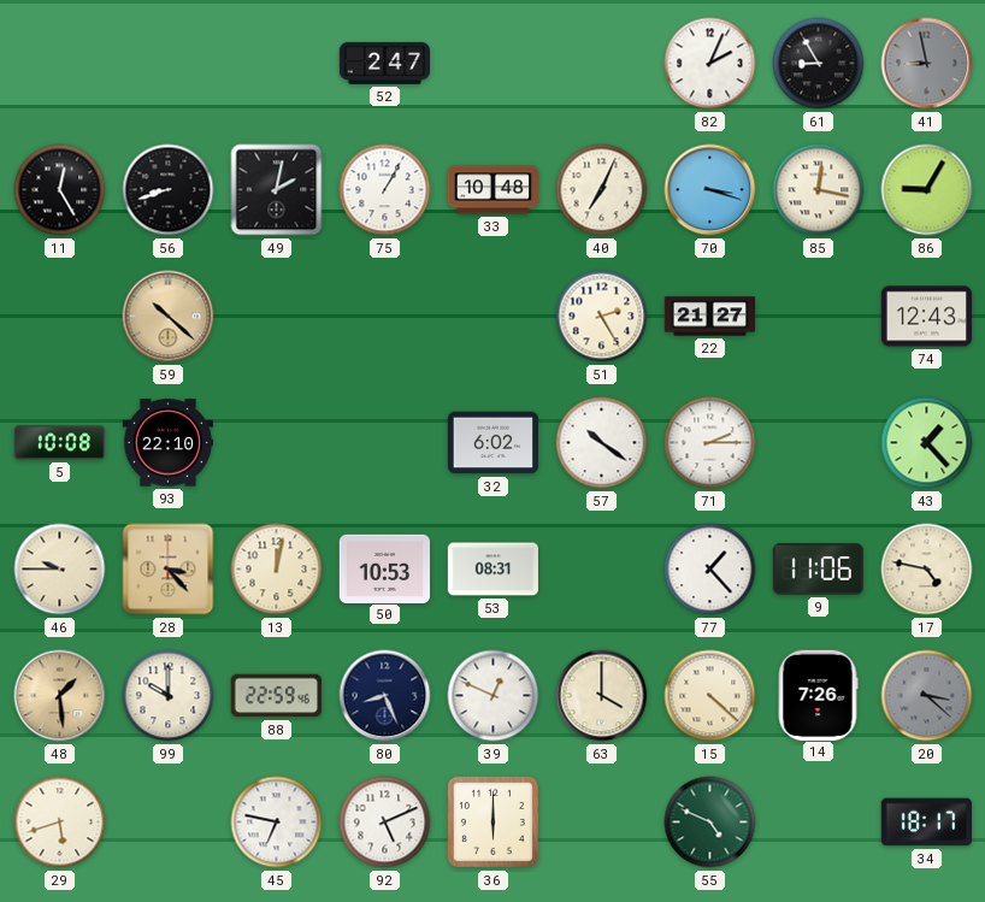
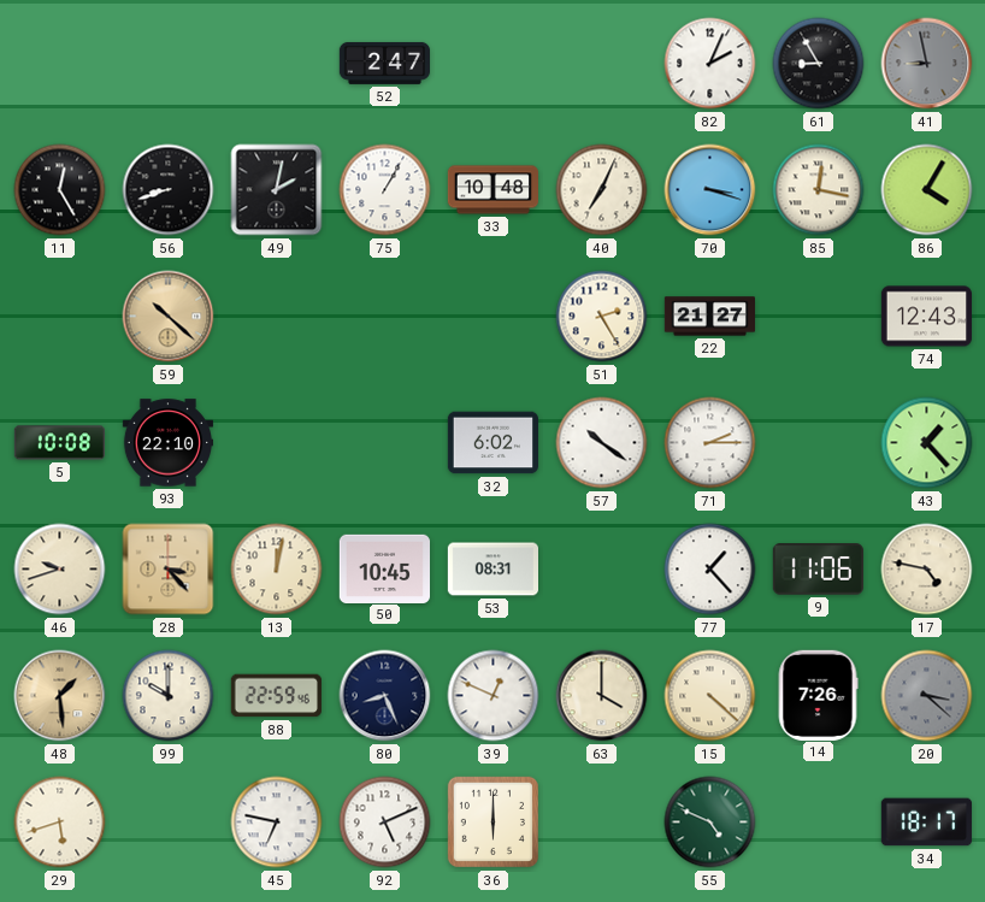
86: 9:05 -> 4:05
46: 9:45 -> 9:42
50: 10:53 -> 10:45
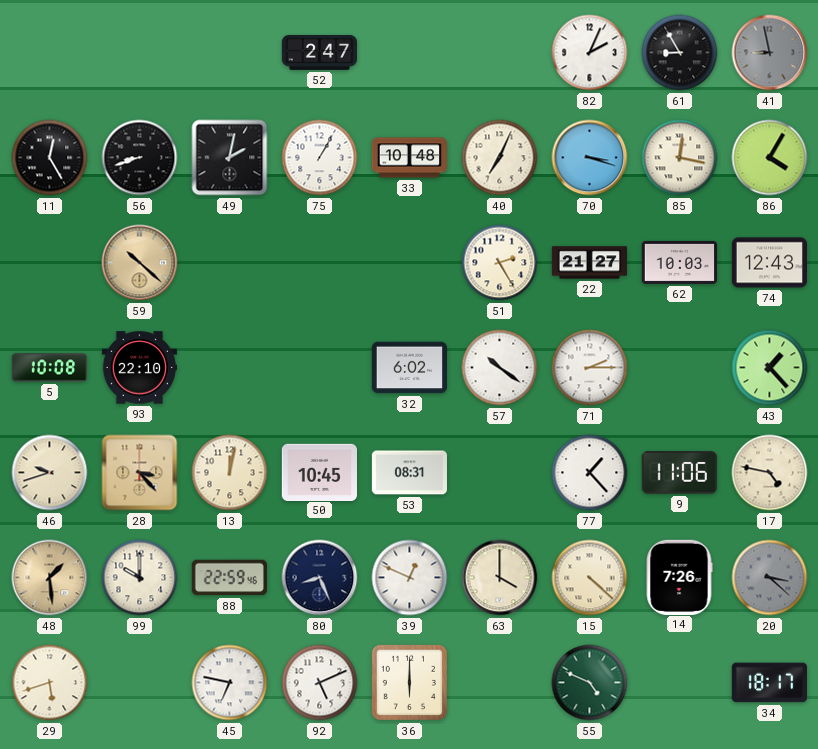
62: none -> 10:03
